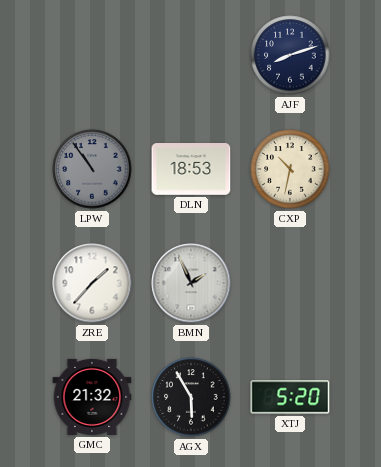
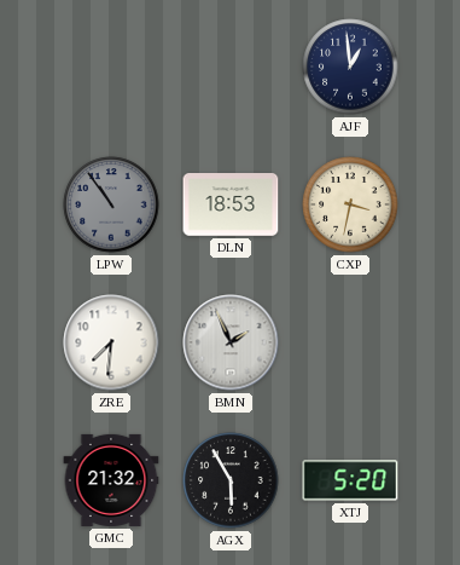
AJF: 8:12 -> 12:59
CXP: 10:32 -> 3:32
ZRE: 1:37 -> 7:31
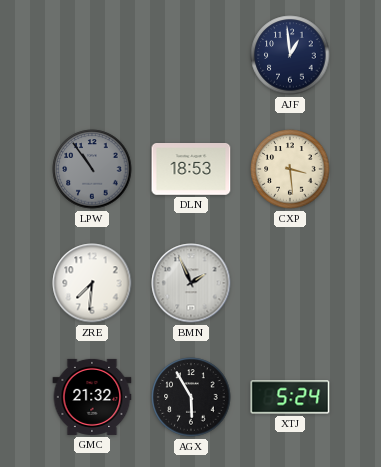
CXP: 3:32 -> 3:29
XTJ: 5:20 -> 5:24
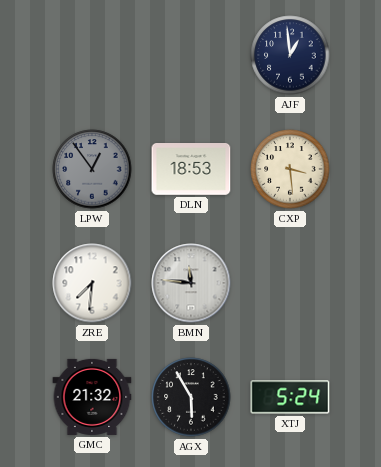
LPW: 10:54 -> 12:54
BMN: 1:56 -> 11:46
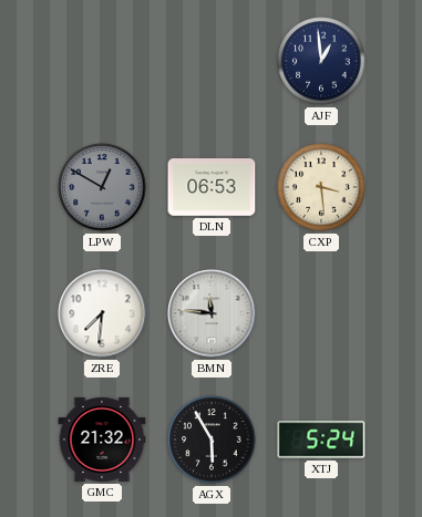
LPW: 12:54 -> 12:50
DLN: 18:53 -> 06:53
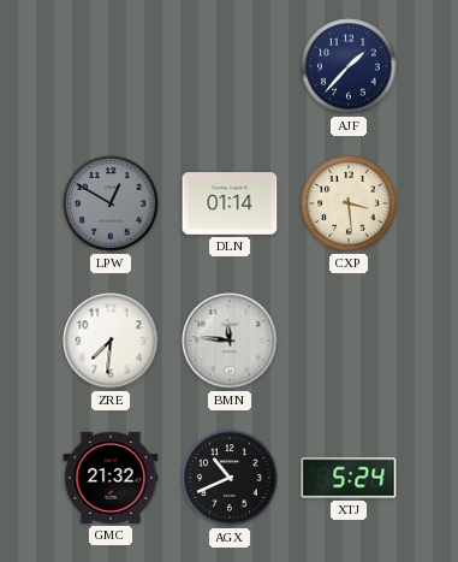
AJF: 12:59 -> 1:37
DLN: 06:53 -> 01:14
AGX: 5:55 -> 10:41
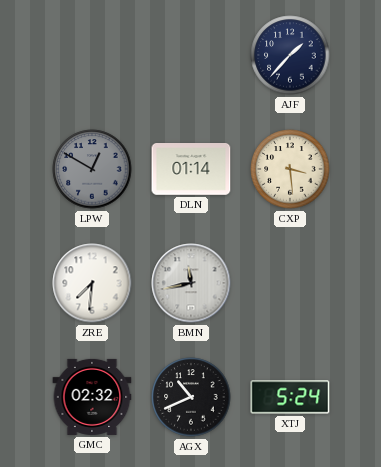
BMN: 11:46 -> 11:43
GMC: 21:32 -> 02:32
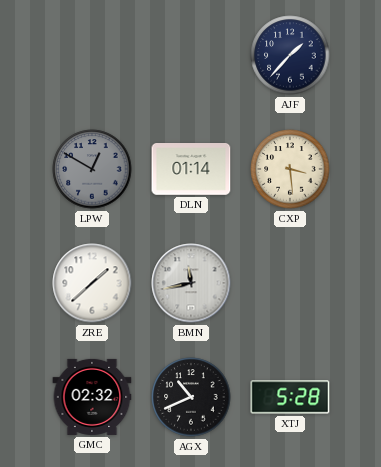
ZRE: 7:31 -> 1:38
XTJ: 5:24 -> 5:28
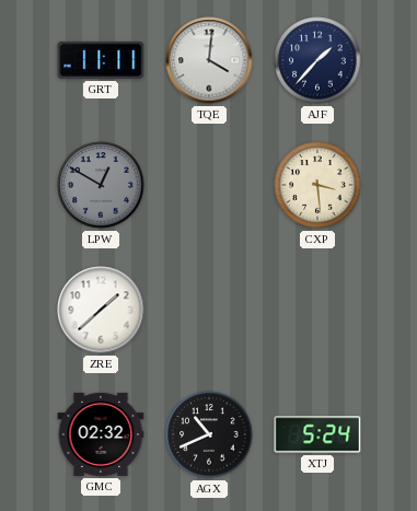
GRT: none -> 11:11
TQE: none -> 4:01
DLN: 01:14 -> none
BMN: 11:43 -> none
XTJ: 5:28 -> 5:24
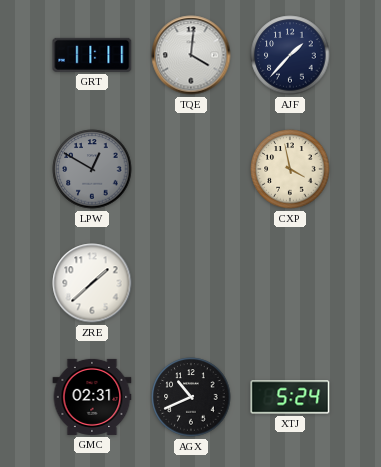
CXP: 3:29 -> 3:58
GMC: 02:32 -> 02:31
